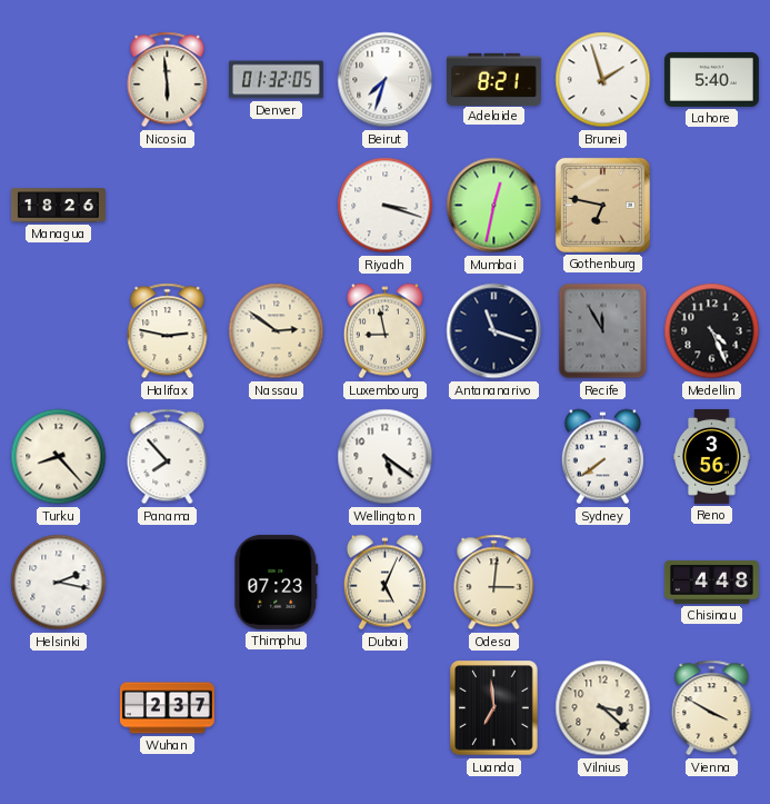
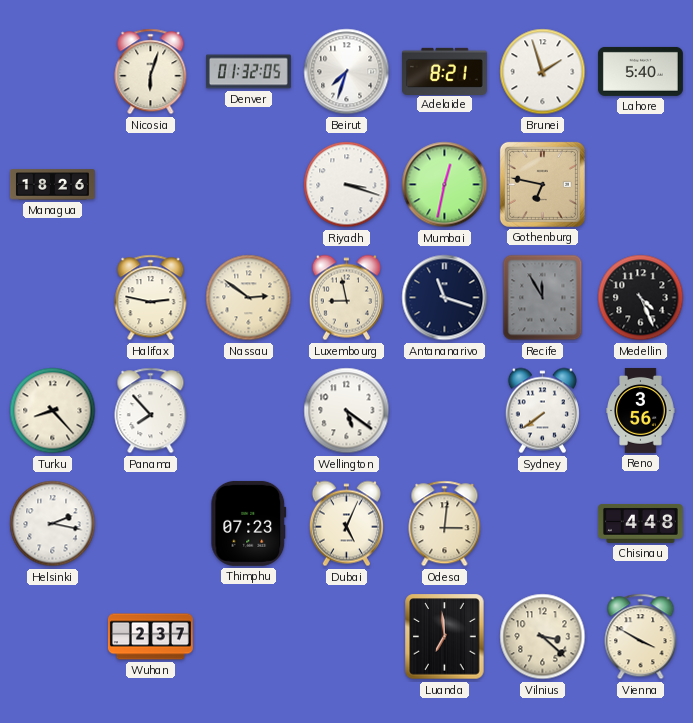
Nicosia: 5:59 -> 6:03
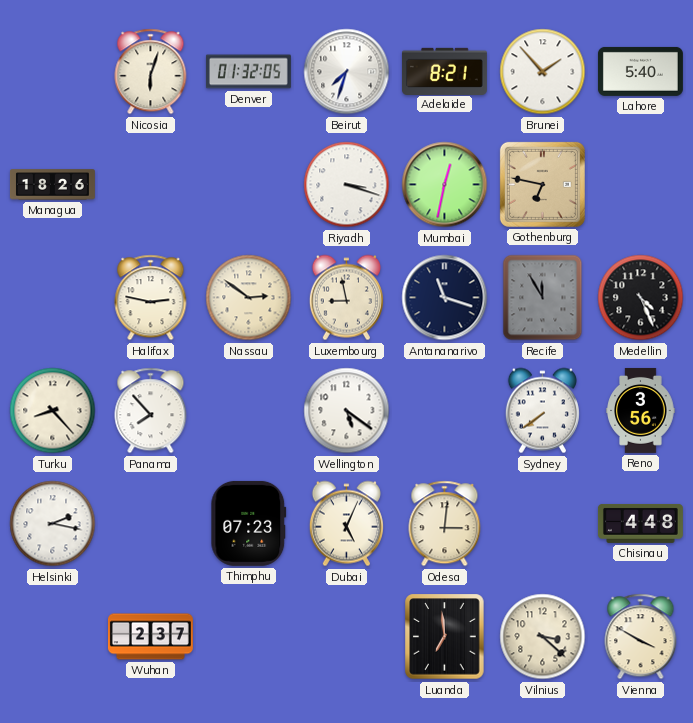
Brunei: 1:57 -> 1:53
